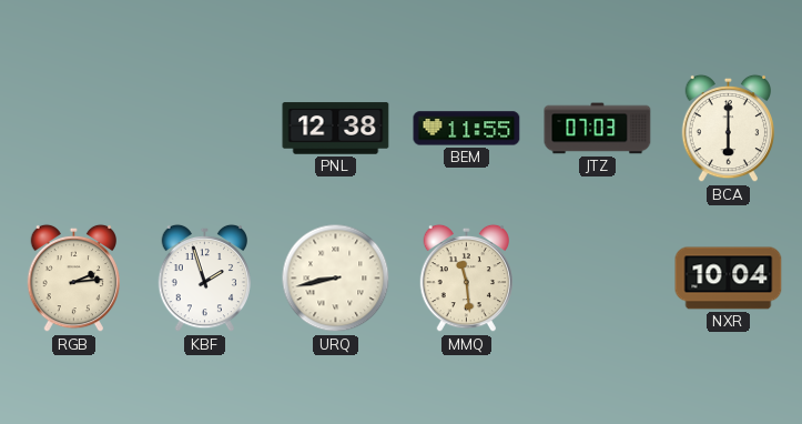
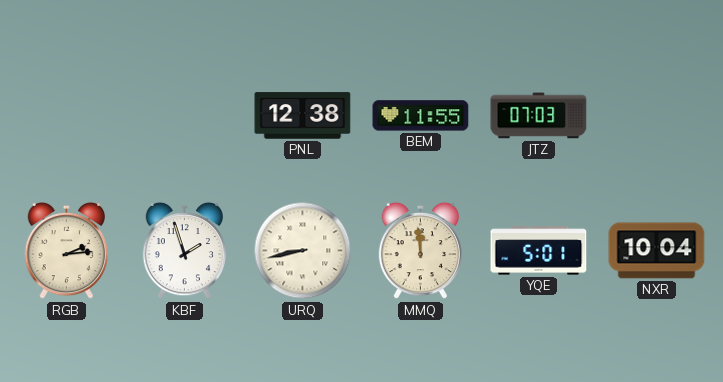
BCA: 6:00 -> none
MMQ: 11:29 -> 11:59
YQE: none -> 5:01
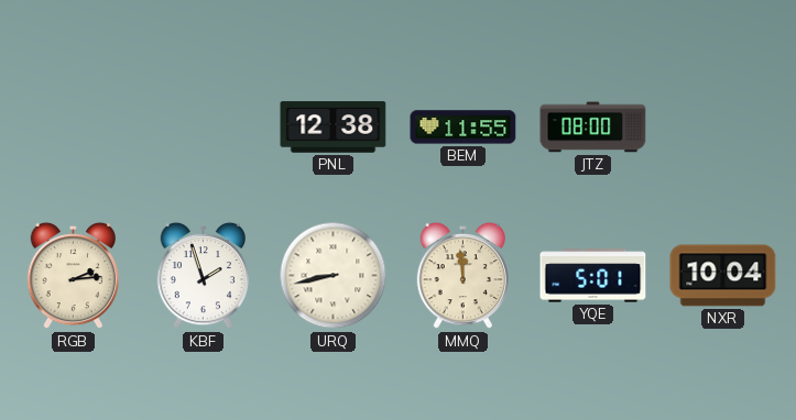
JTZ: 07:03 -> 08:00
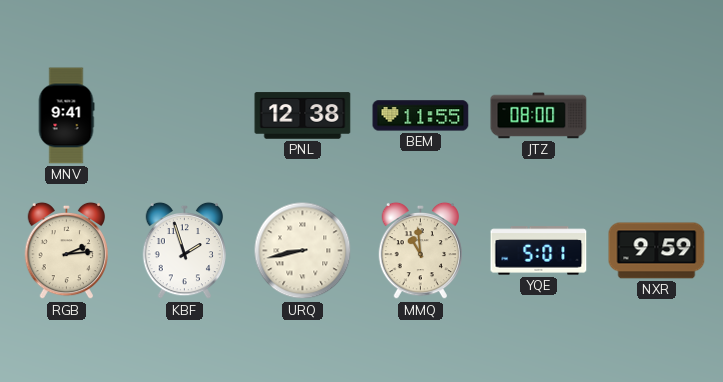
MNV: none -> 9:41
MMQ: 11:59 -> 10:59
NXR: 10:04 -> 9:59
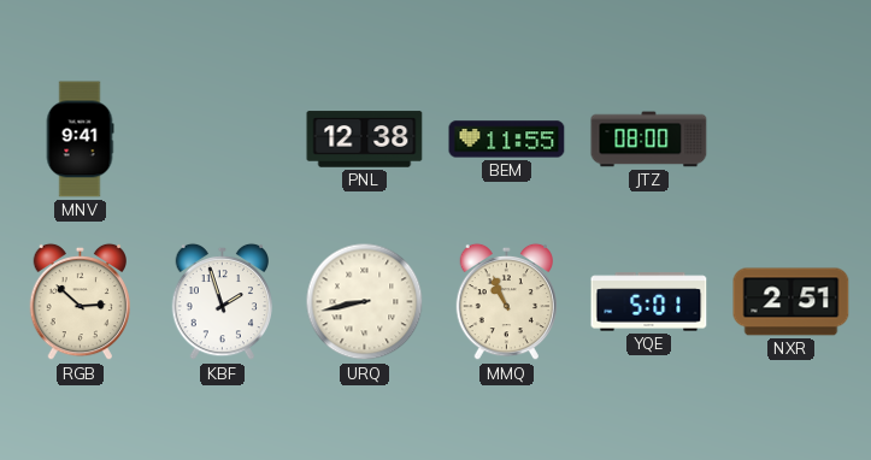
RGB: 2:14 -> 2:52
MMQ: 10:59 -> 10:56
NXR: 9:59 -> 2:51
